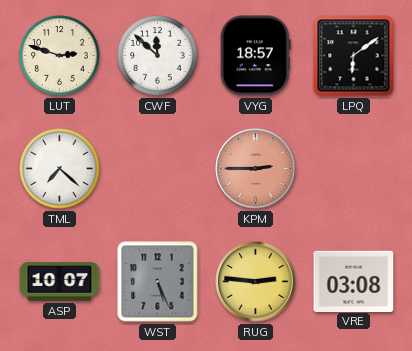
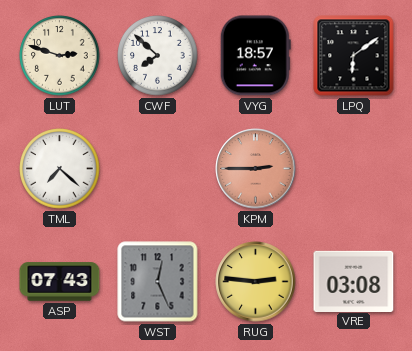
CWF: 11:52 -> 7:52
ASP: 10:07 -> 07:43
WST: 5:26 -> 12:26
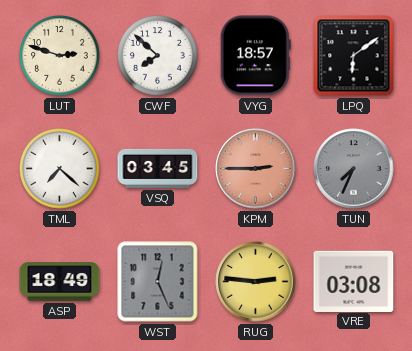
VSQ: none -> 03:45
TUN: none -> 7:34
ASP: 07:43 -> 18:49
